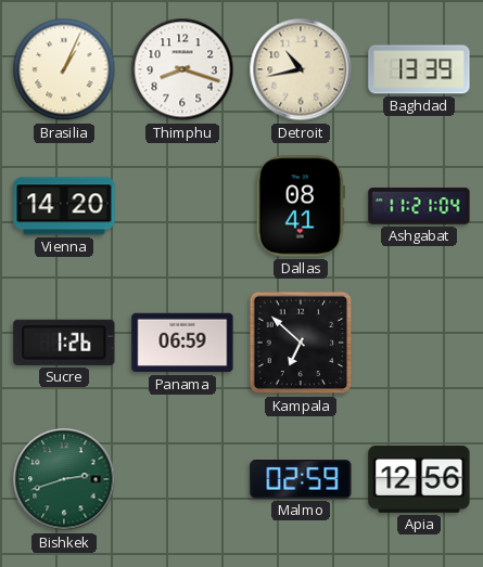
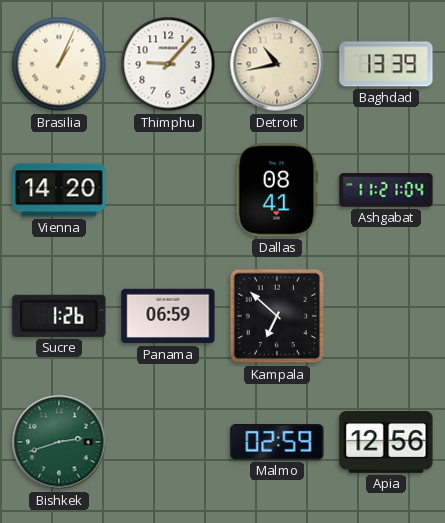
Thimphu: 8:18 -> 9:07
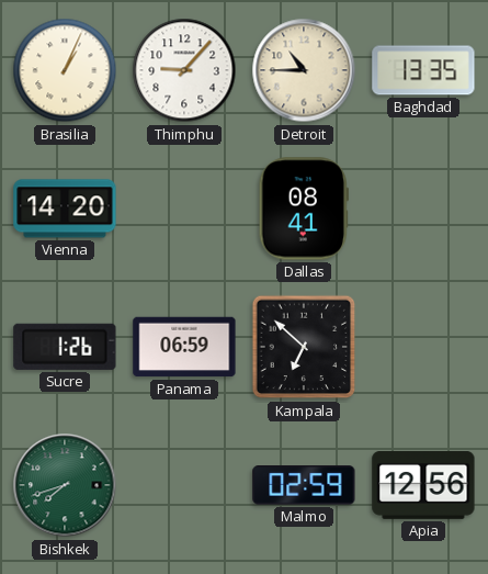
Detroit: 10:43 -> 10:45
Baghdad: 13:39 -> 13:35
Ashgabat: 11:21 -> none
Bishkek: 2:42 -> 7:42
